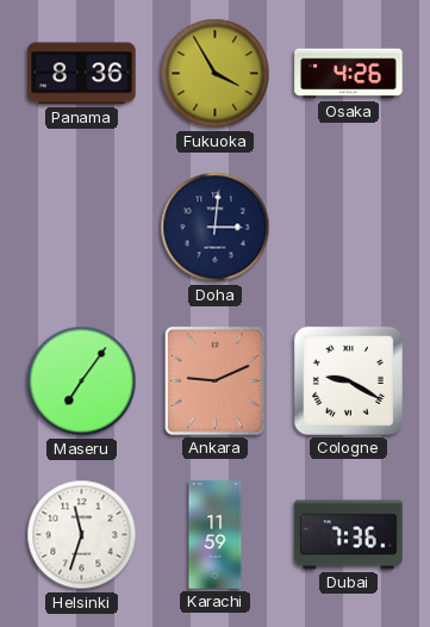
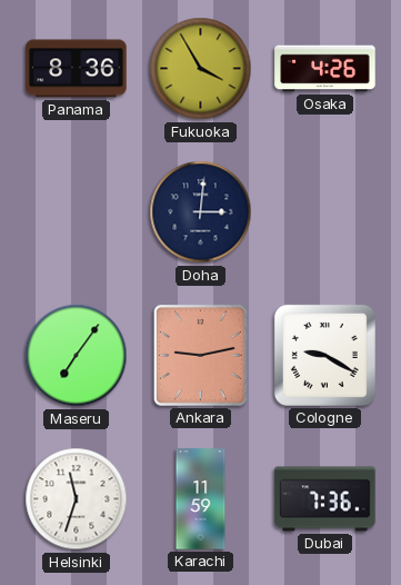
Ankara: 9:11 -> 9:13
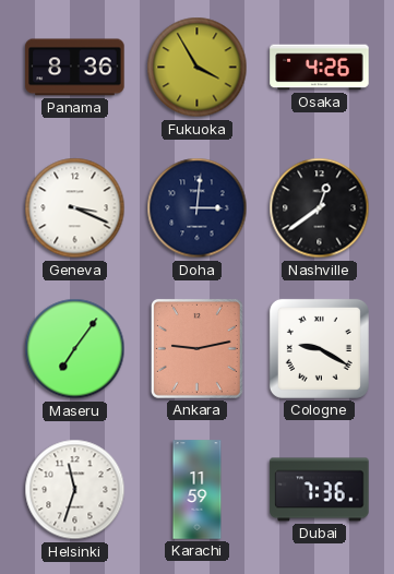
Geneva: none -> 3:19
Nashville: none -> 12:39
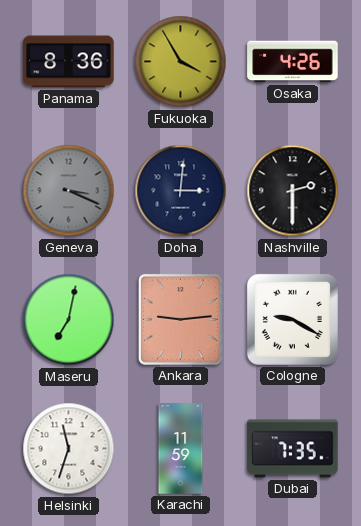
Geneva dial: white -> grey
Nashville: 12:39 -> 2:30
Maseru: 7:06 -> 7:02
Ankara: 9:13 -> 9:14
Dubai: 7:36 -> 7:35
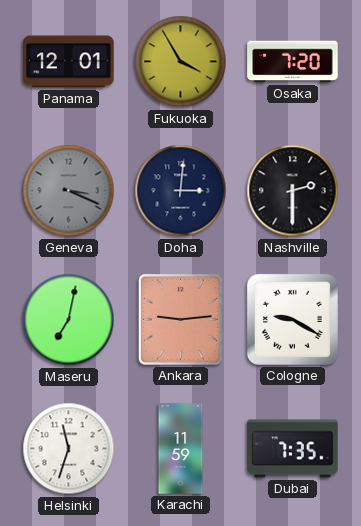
Panama: 8:36 -> 12:01
Osaka: 4:26 -> 7:20
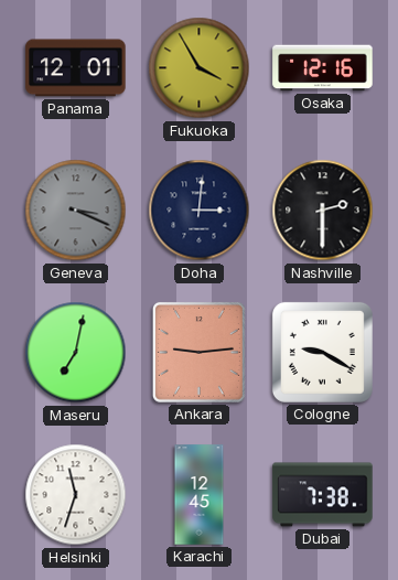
Osaka: 7:20 -> 12:16
Karachi: 11:59 -> 12:45
Dubai: 7:35 -> 7:38
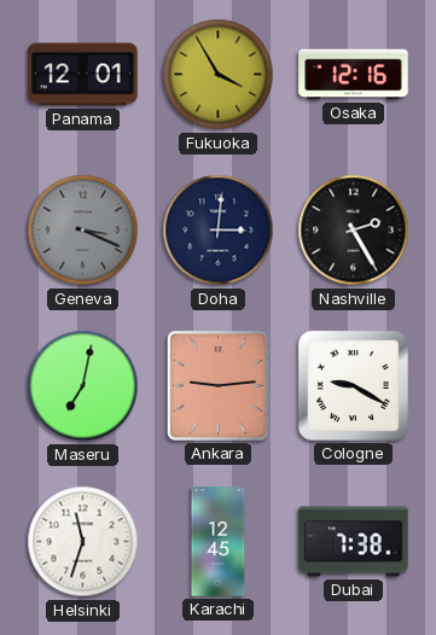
Nashville: 2:30 -> 2:25
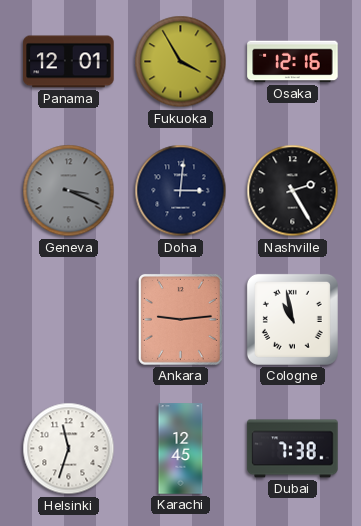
Maseru: 7:02 -> none
Cologne: 9:20 -> 10:58
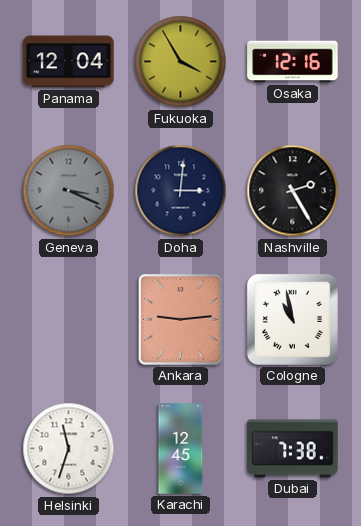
Panama: 12:01 -> 12:04
